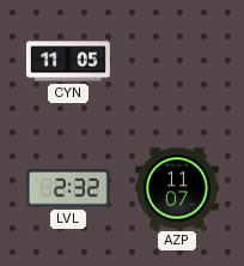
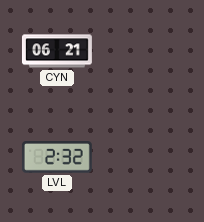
CYN: 11:05 -> 06:21
AZP: 11:07 -> none
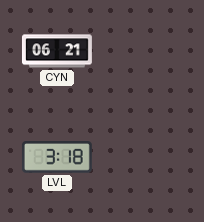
LVL: 2:32 -> 3:18
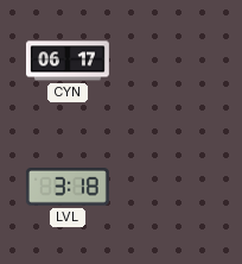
CYN: 06:21 -> 06:17
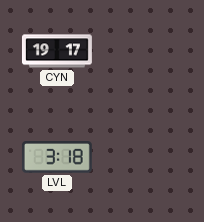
CYN: 06:17 -> 19:17
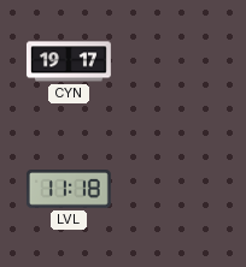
LVL: 3:18 -> 11:18
